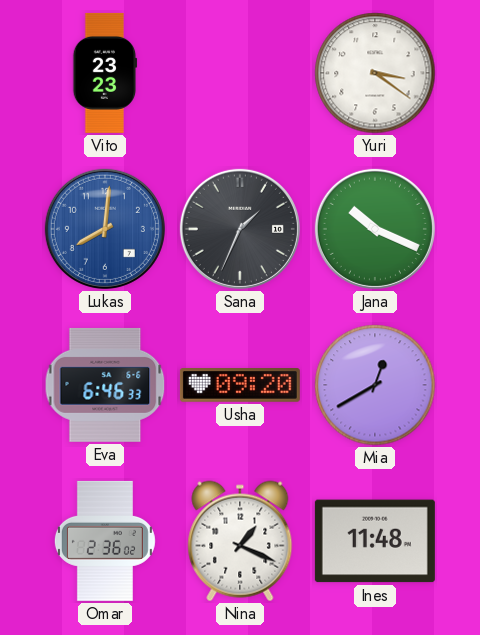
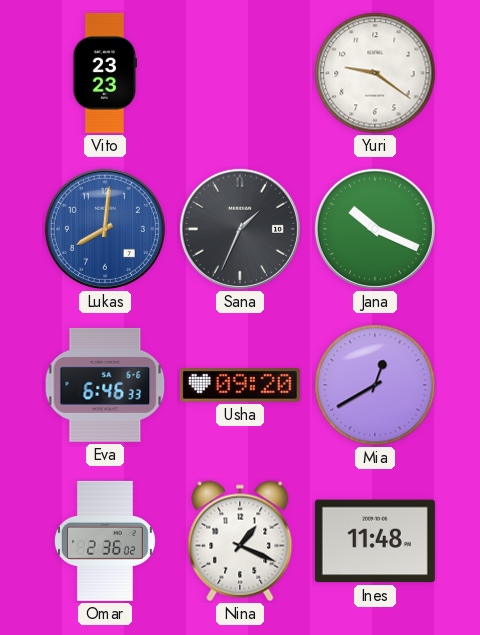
Yuri: 3:21 -> 9:21
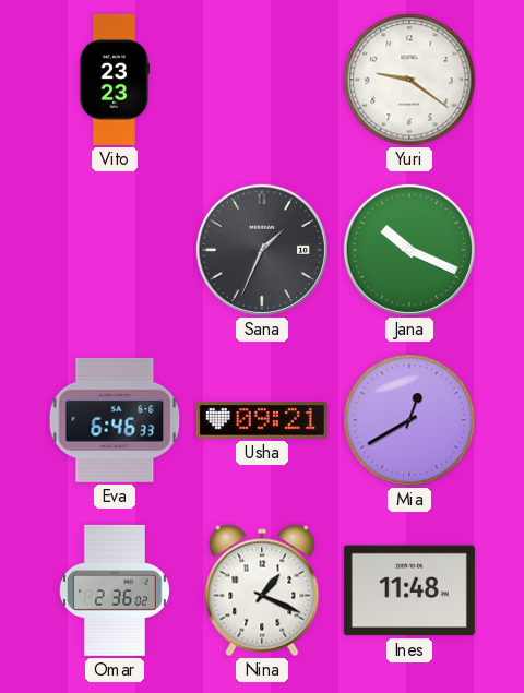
Lukas: 8:01 -> none
Usha: 09:20 -> 09:21
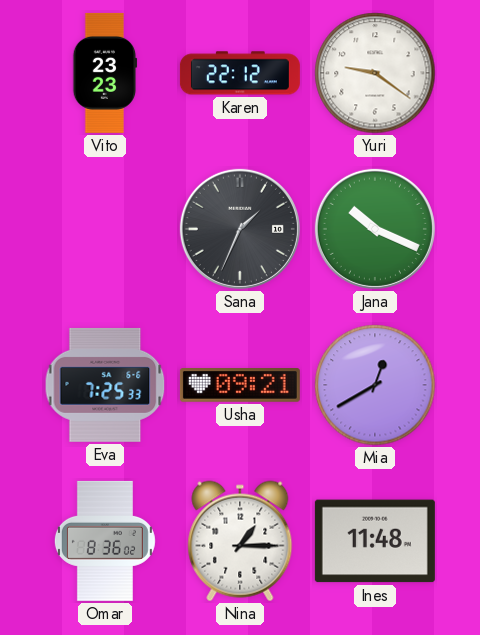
Karen: none -> 22:12
Eva: 6:46 -> 7:25
Omar: 2:36 -> 8:36
Nina: 1:19 -> 1:15
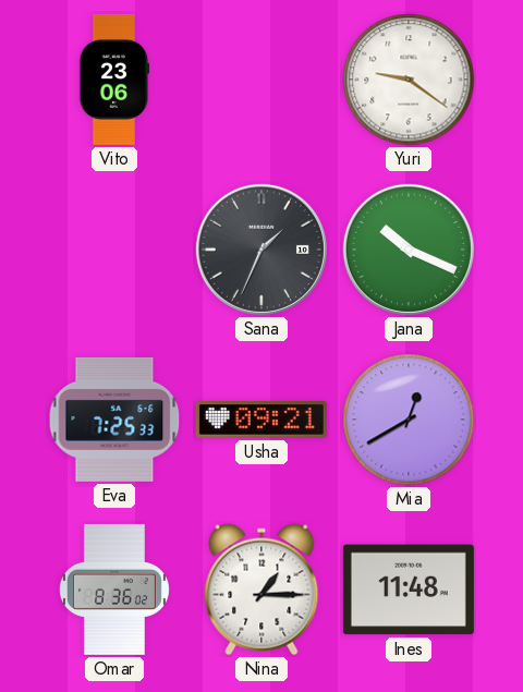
Vito: 23:23 -> 23:06
Karen: 22:12 -> none
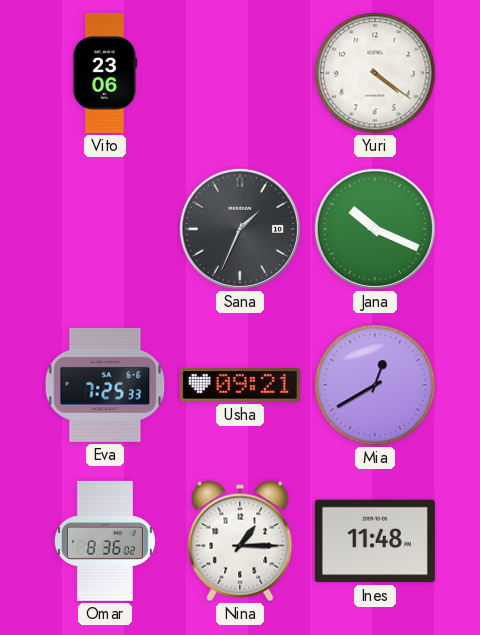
Yuri: 9:21 -> 4:21
